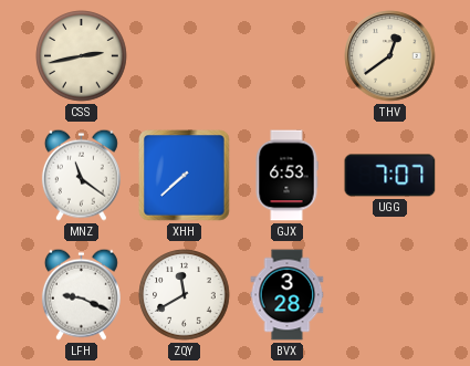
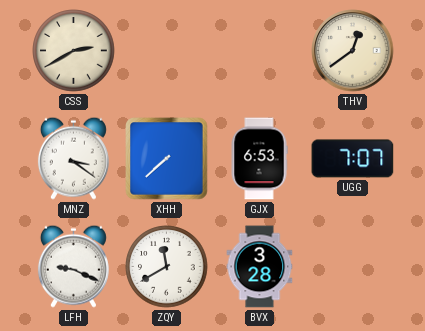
CSS: 2:43 -> 2:40
MNZ: 11:21 -> 3:21
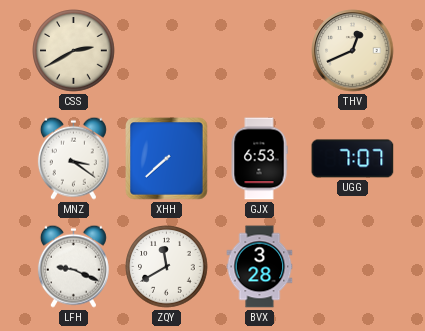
THV: 12:39 -> 12:41
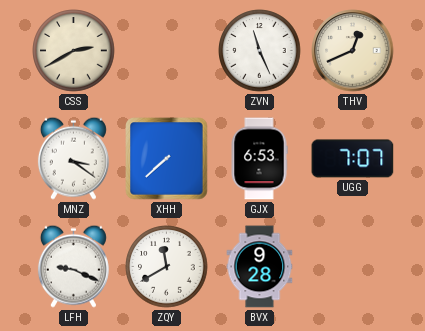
ZVN: none -> 11:26
BVX: 3:28 -> 9:28
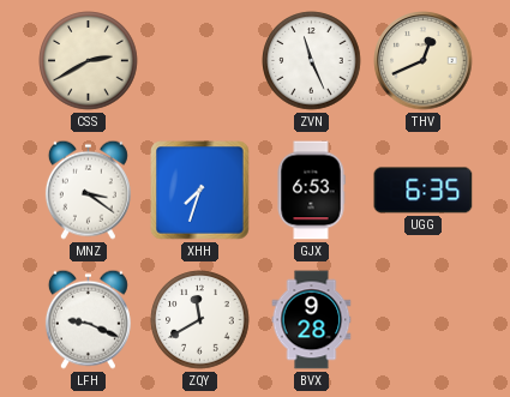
XHH: 7:38 -> 7:33
UGG: 7:07 -> 6:35
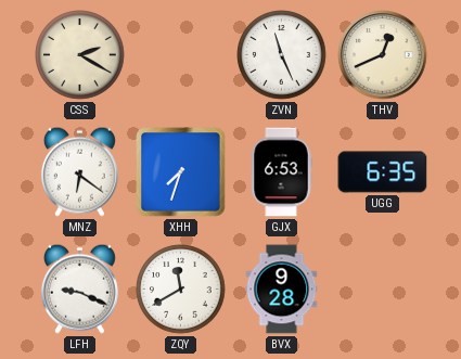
CSS: 2:40 -> 2:20
MNZ: 3:21 -> 6:21
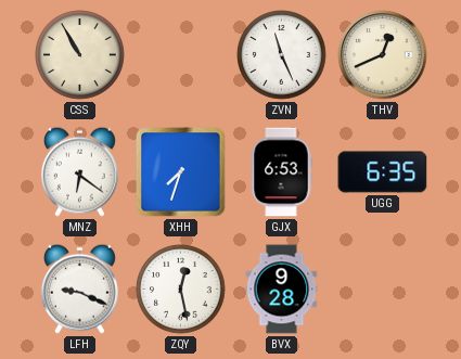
CSS: 2:20 -> 10:55
ZQY: 11:40 -> 12:28
